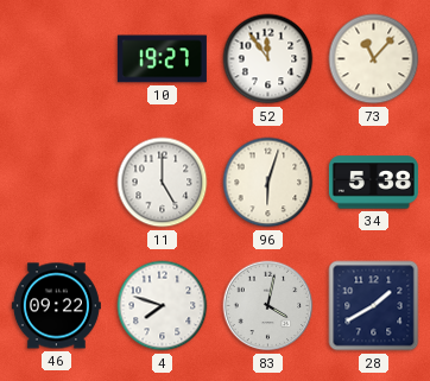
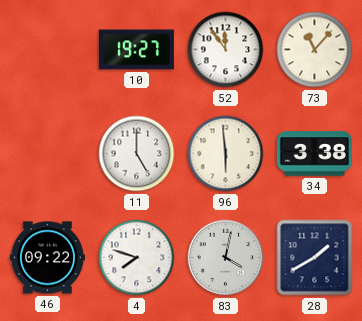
96: 6:03 -> 5:59
34: 5:38 -> 3:38
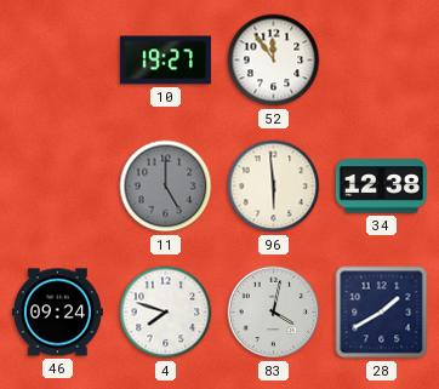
73: 11:07 -> none
11 dial: white -> grey
34: 3:38 -> 12:38
46: 09:22 -> 09:24
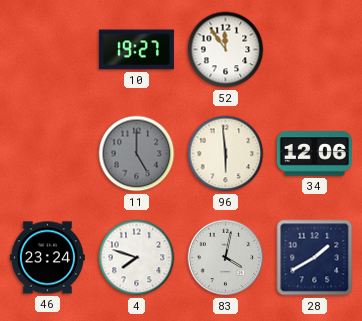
34: 12:38 -> 12:06
46: 09:24 -> 23:24
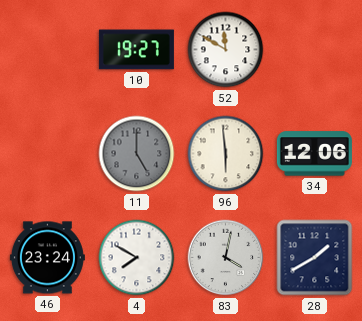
52: 11:54 -> 11:50
4: 7:48 -> 7:50
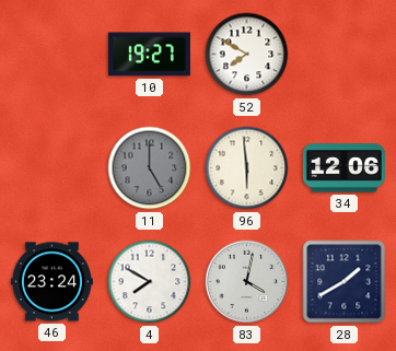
52: 11:50 -> 7:50
